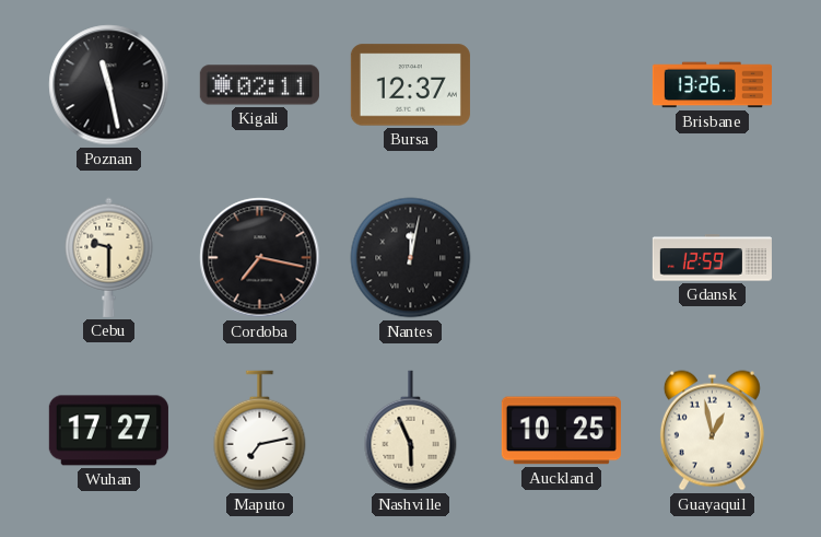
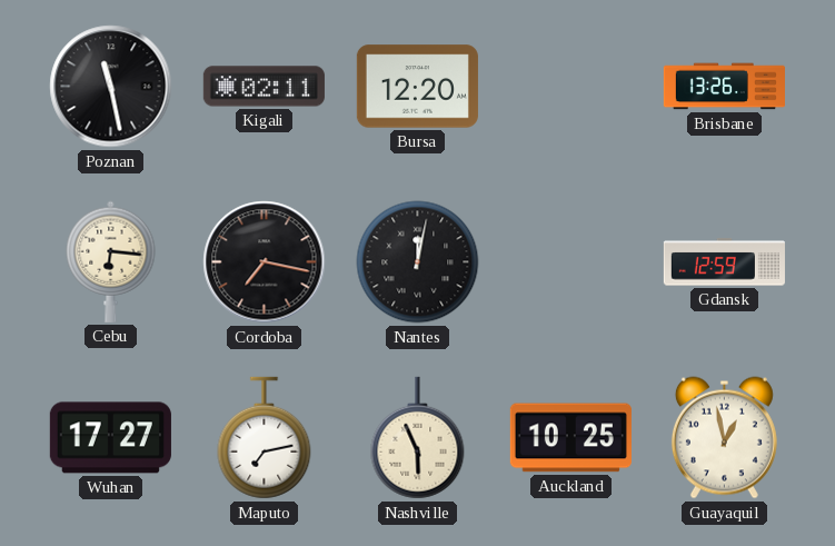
Bursa: 12:37 -> 12:20
Cebu: 9:30 -> 6:16
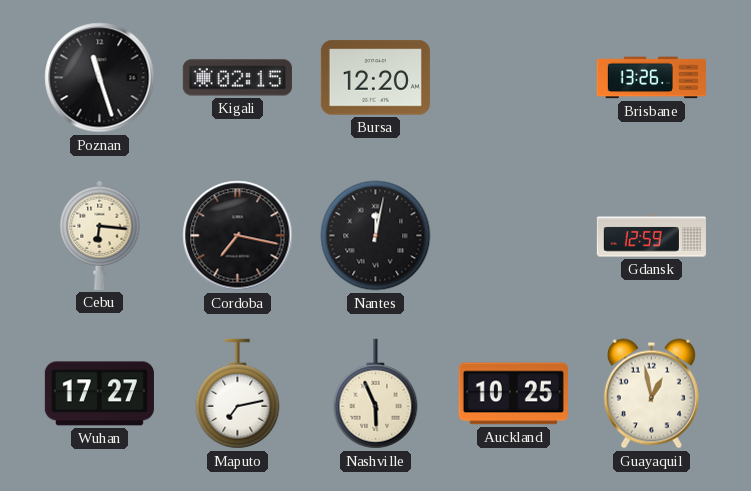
Poznan: 11:28 -> 11:27
Kigali: 02:11 -> 02:15
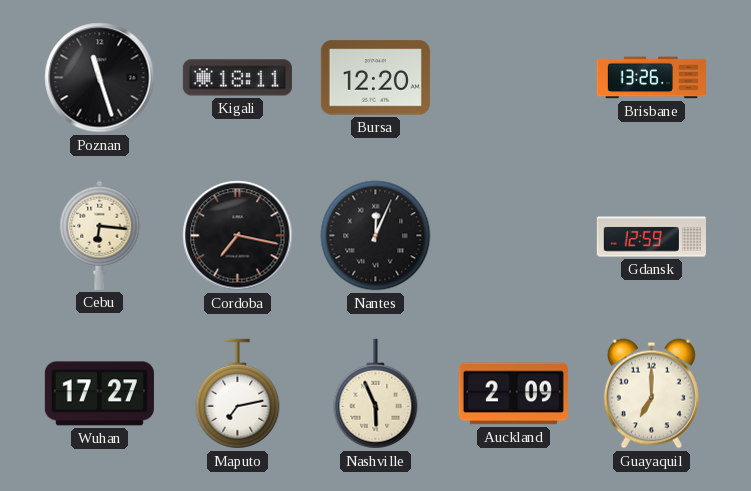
Kigali: 02:15 -> 18:11
Nantes: 12:02 -> 12:04
Auckland: 10:25 -> 2:09
Guayaquil: 12:58 -> 7:00
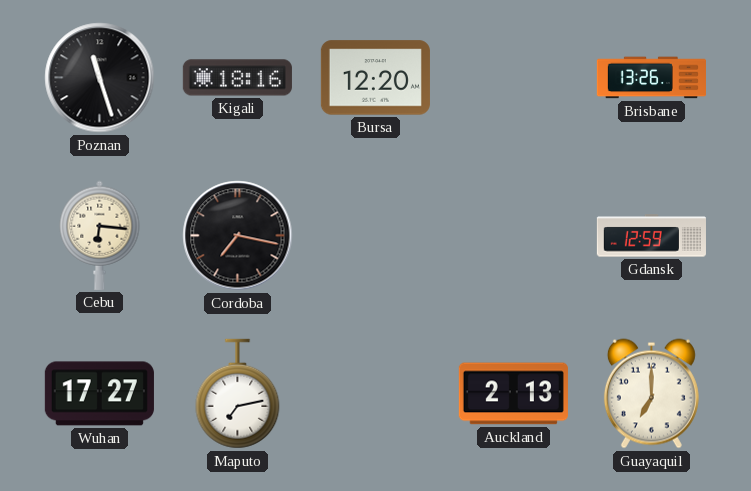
Kigali: 18:11 -> 18:16
Nantes: 12:04 -> none
Nashville: 5:56 -> none
Auckland: 2:09 -> 2:13
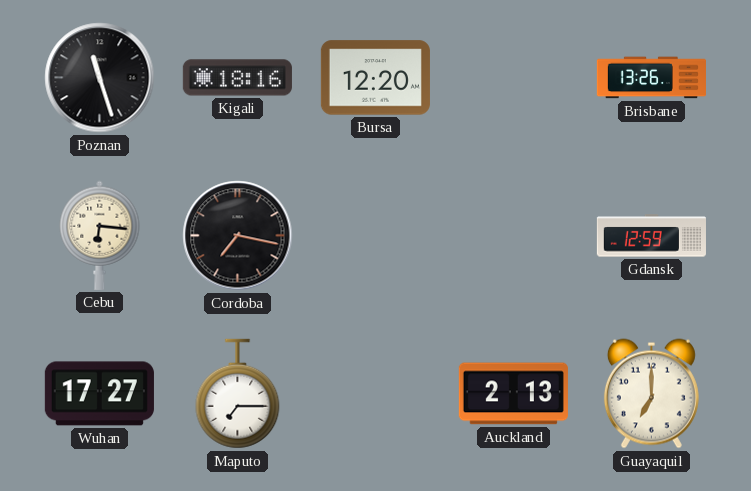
Maputo: 7:13 -> 7:15
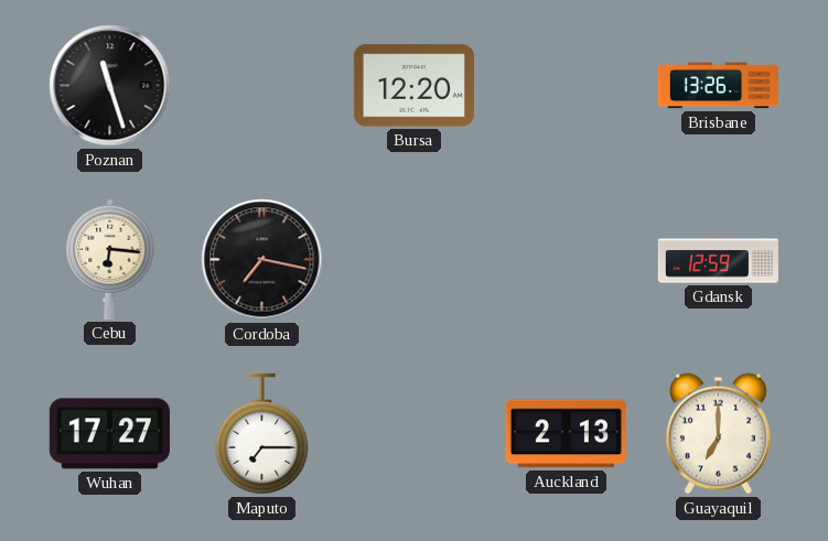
Kigali: 18:16 -> none
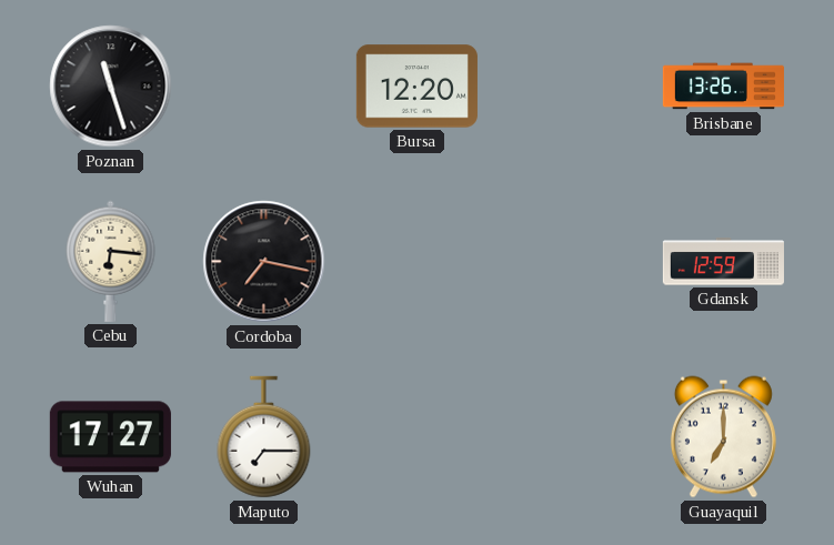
Auckland: 2:13 -> none
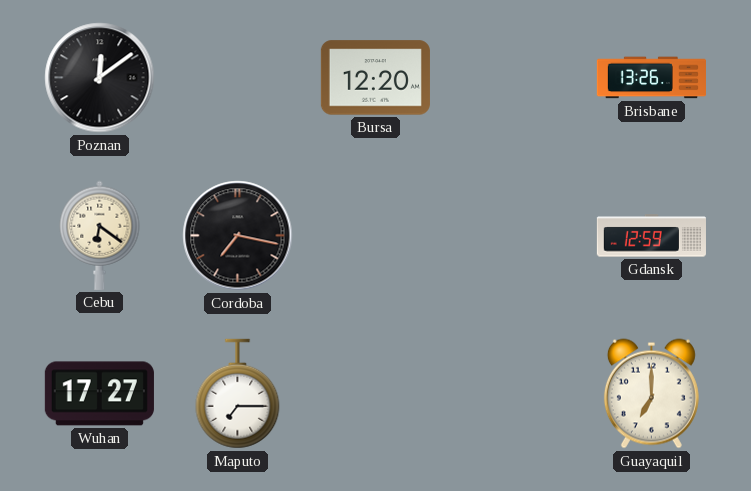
Poznan: 11:27 -> 12:09
Cebu: 6:16 -> 6:21
